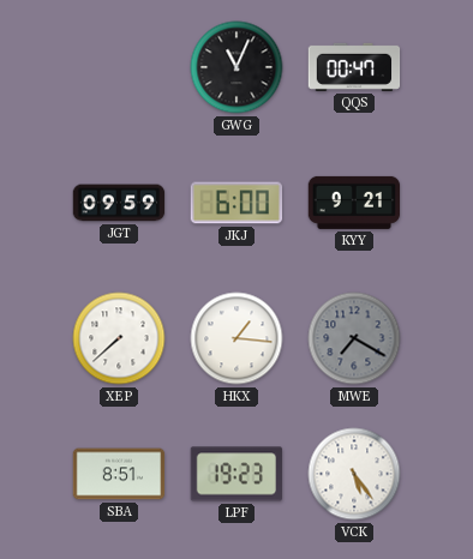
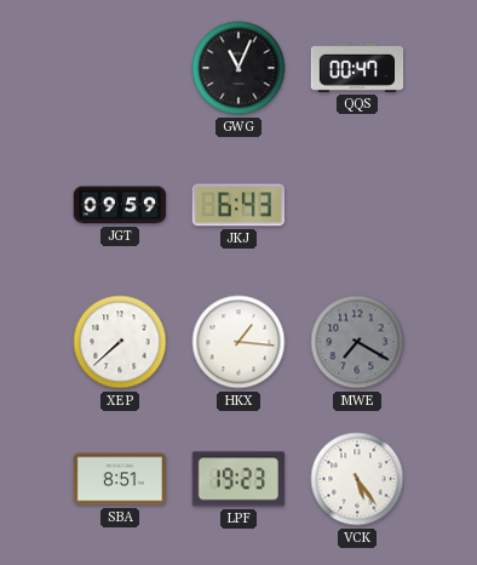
JKJ: 6:00 -> 6:43
KYY: 9:21 -> none
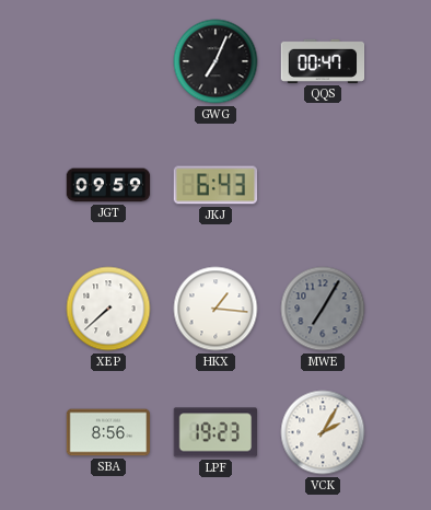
GWG: 11:04 -> 7:04
MWE: 7:20 -> 7:05
SBA: 8:51 -> 8:56
VCK: 5:24 -> 2:05
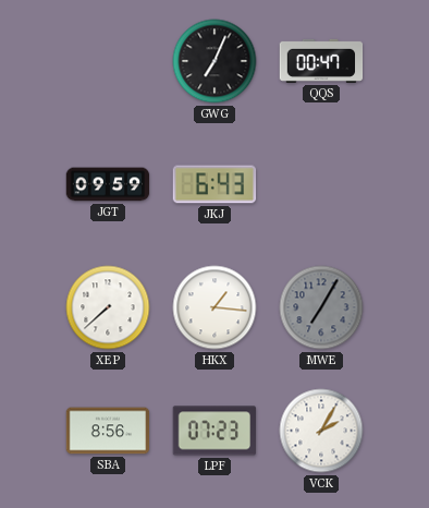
LPF: 19:23 -> 07:23
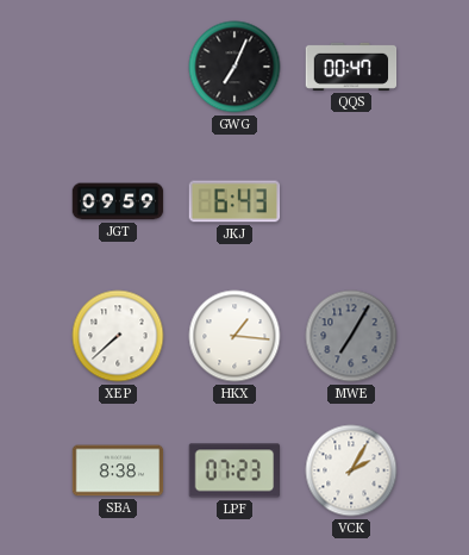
SBA: 8:56 -> 8:38
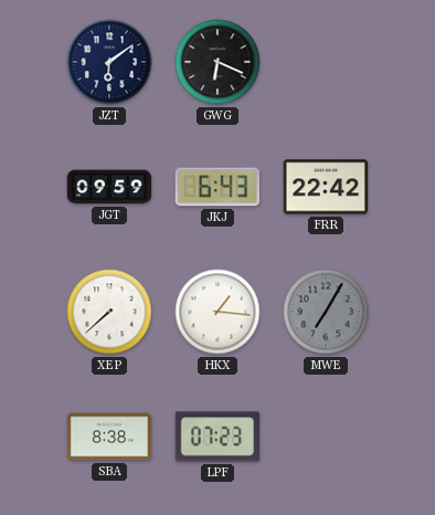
JZT: none -> 6:09
GWG: 7:04 -> 6:19
QQS: 00:47 -> none
FRR: none -> 22:42
VCK: 2:05 -> none
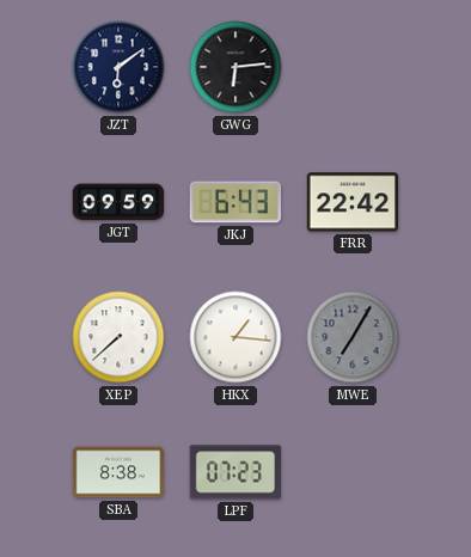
GWG: 6:19 -> 6:14
